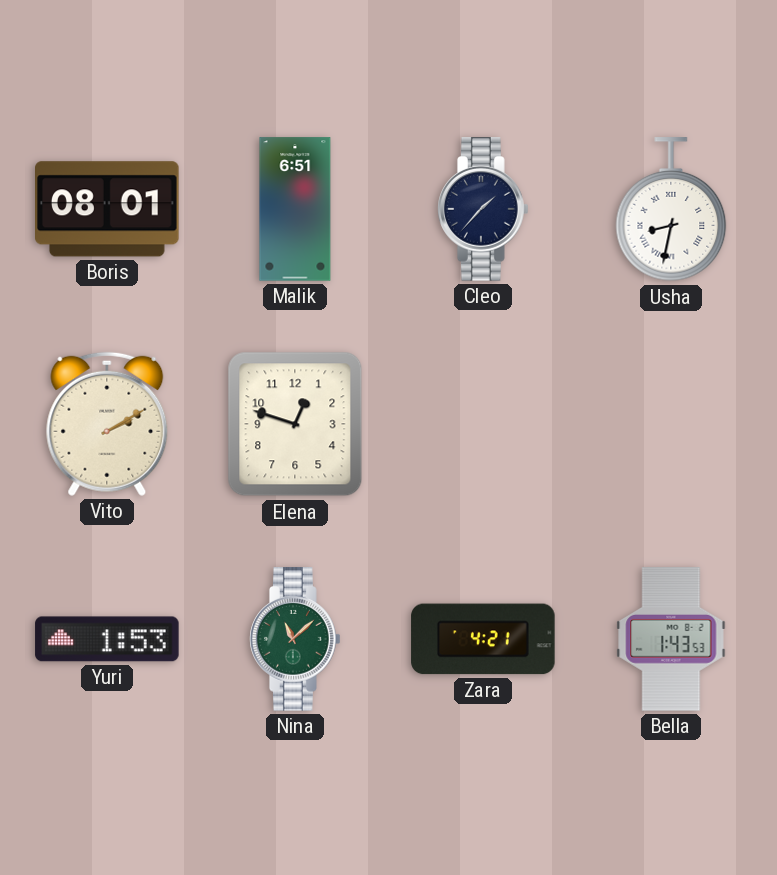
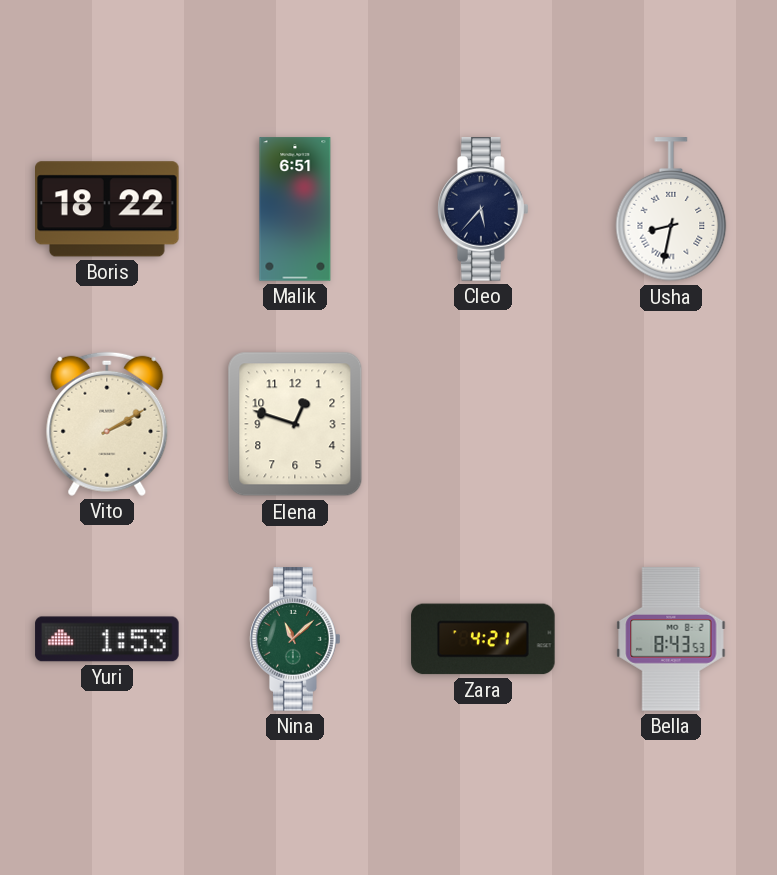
Boris: 08:01 -> 18:22
Cleo: 1:37 -> 5:37
Bella: 1:43 -> 8:43
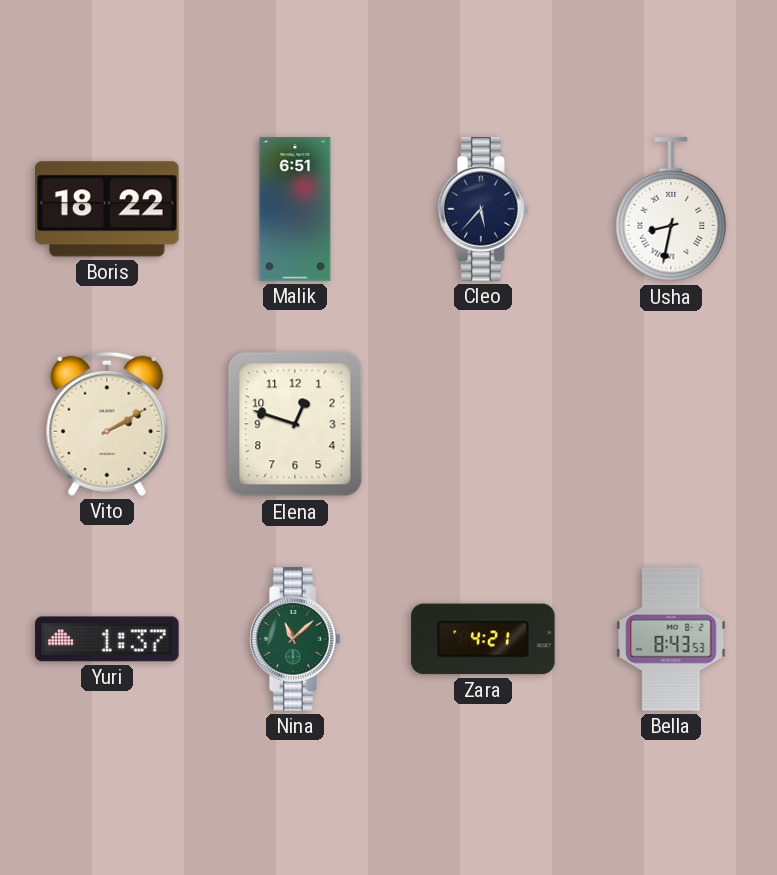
Yuri: 1:53 -> 1:37
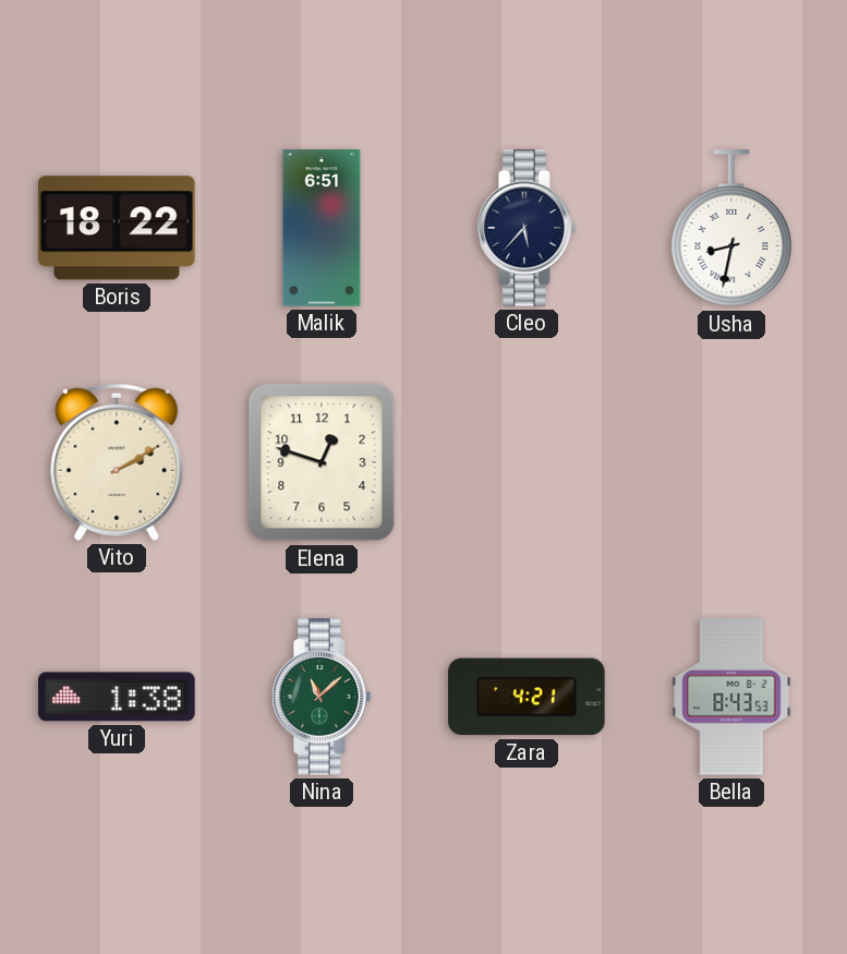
Yuri: 1:37 -> 1:38
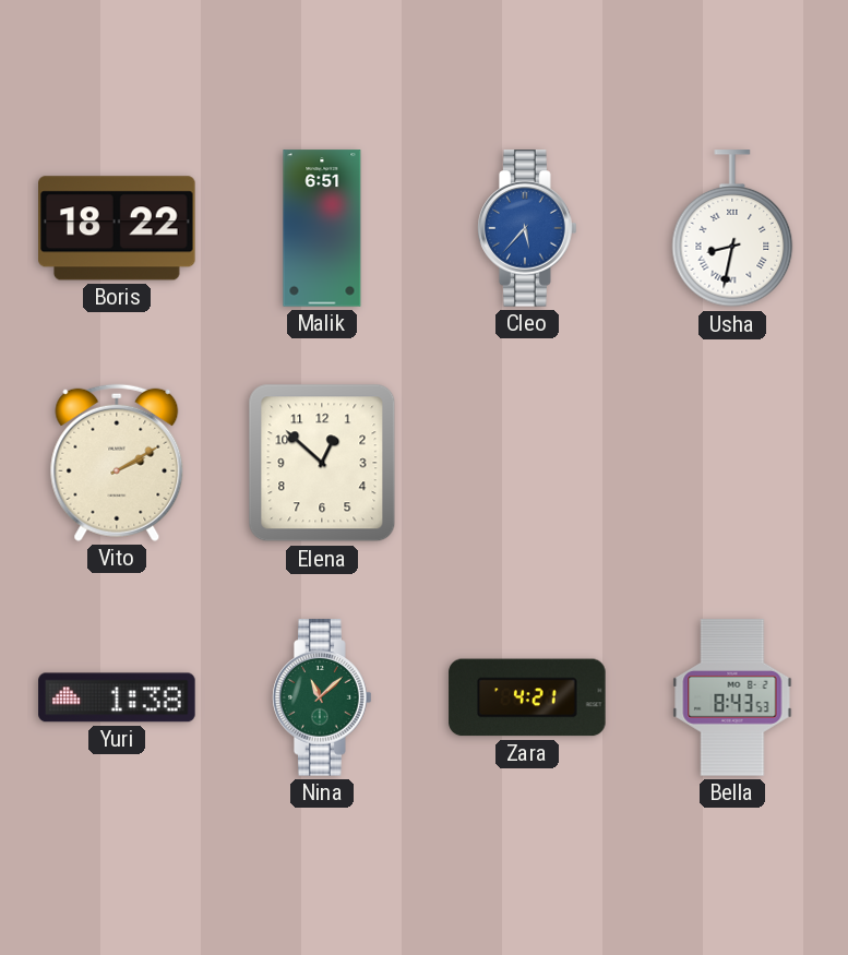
Cleo dial: navy -> blue
Elena: 12:48 -> 12:52
